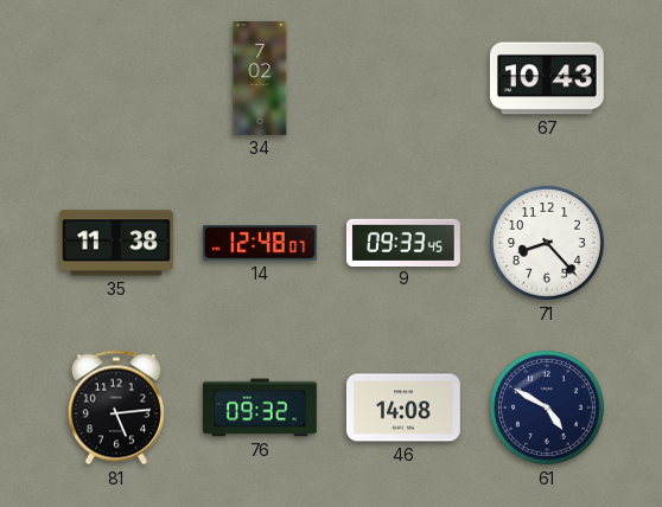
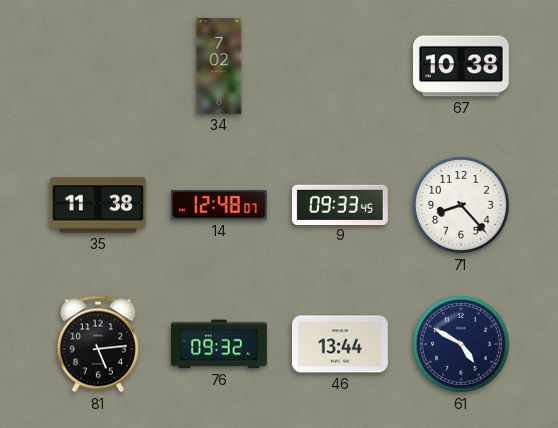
67: 10:43 -> 10:38
46: 14:08 -> 13:44
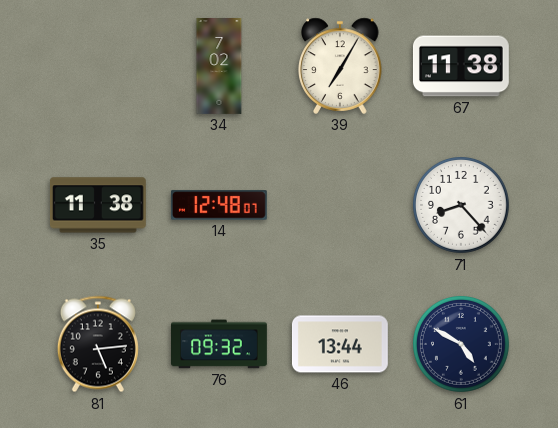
39: none -> 7:05
67: 10:38 -> 11:38
9: 09:33 -> none
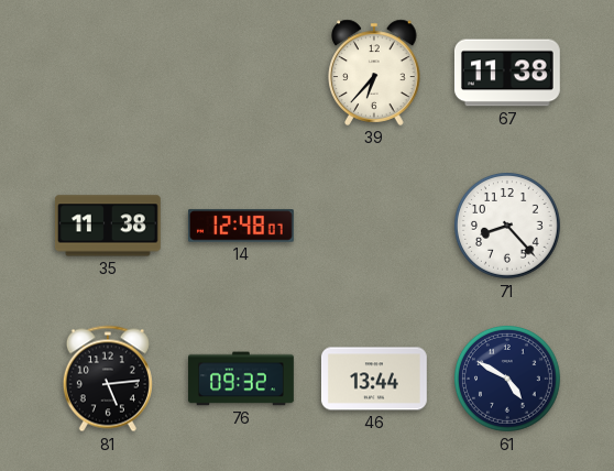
34: 7:02 -> none
39: 7:05 -> 6:37
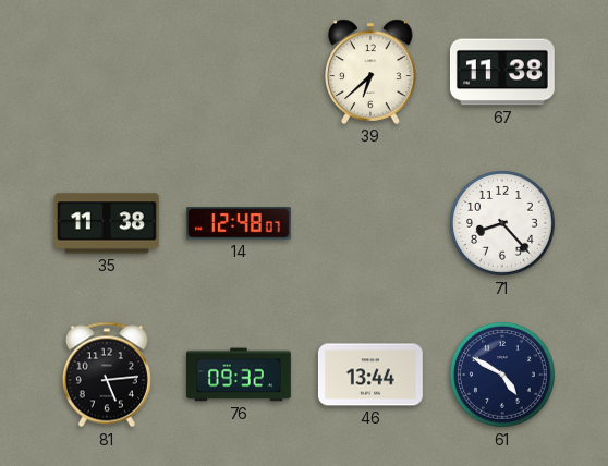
39: 6:37 -> 6:38
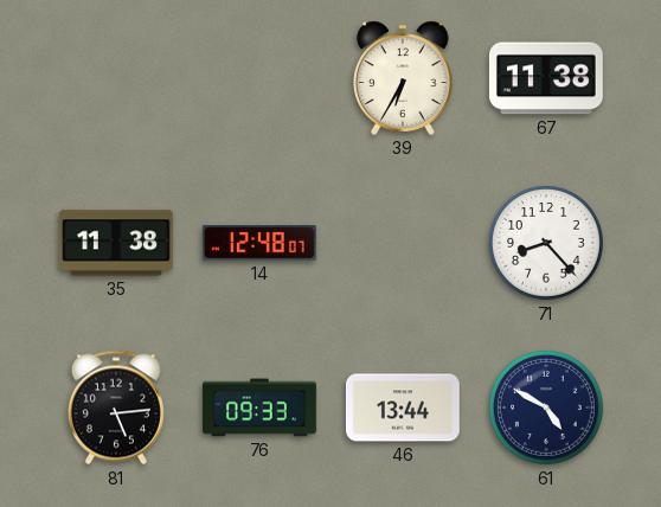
39: 6:38 -> 6:35
76: 09:32 -> 09:33
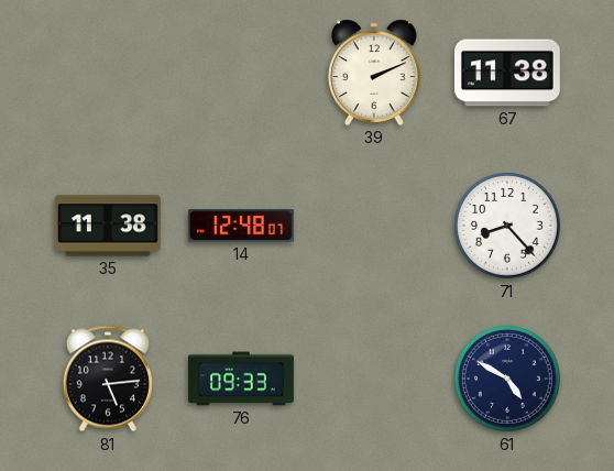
39: 6:35 -> 2:11
46: 13:44 -> none
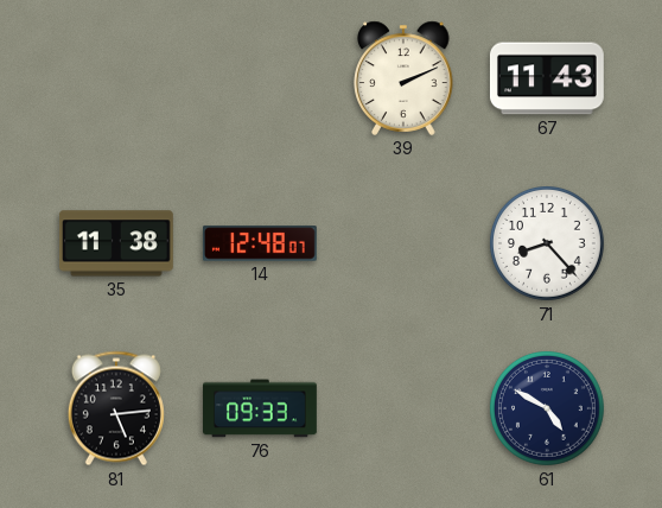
67: 11:38 -> 11:43
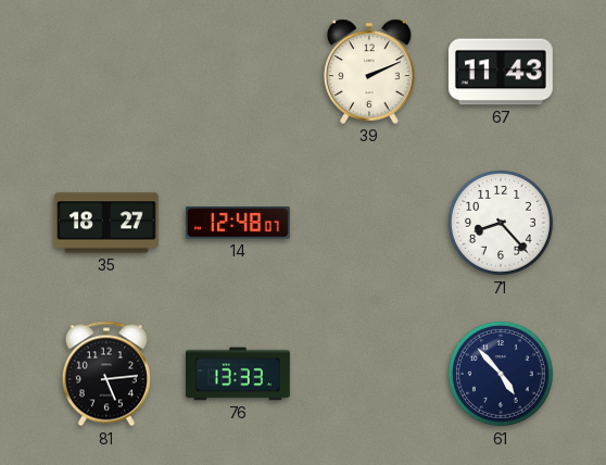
35: 11:38 -> 18:27
76: 09:33 -> 13:33
61: 4:50 -> 4:53
